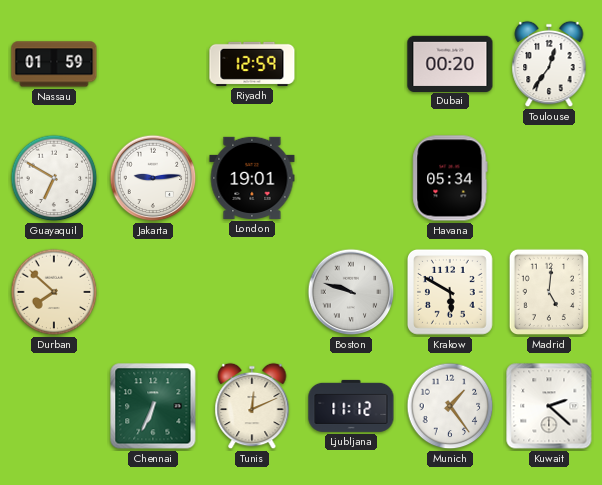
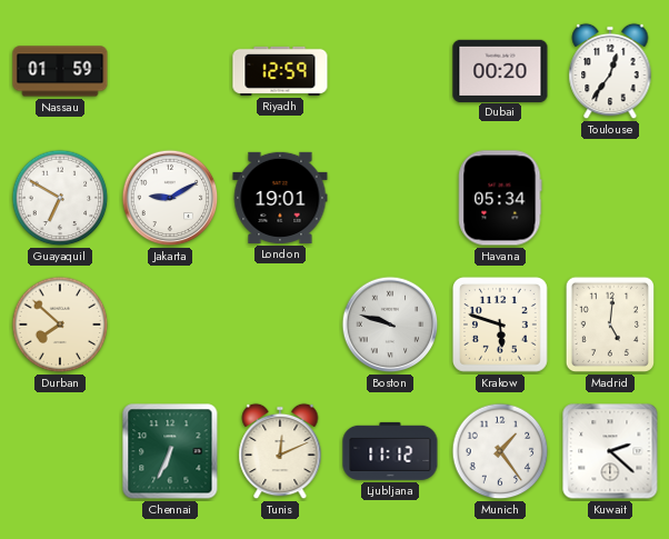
Jakarta: 9:14 -> 9:10
Krakow: 5:50 -> 5:48
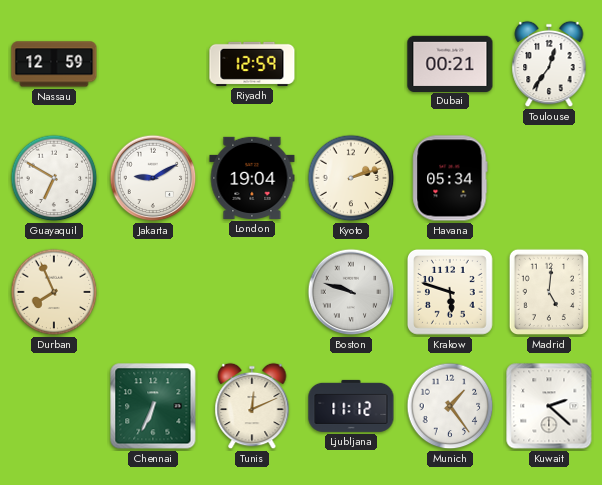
Nassau: 01:59 -> 12:59
Dubai: 00:20 -> 00:21
London: 19:01 -> 19:04
Kyoto: none -> 2:12
Durban: 7:52 -> 7:56
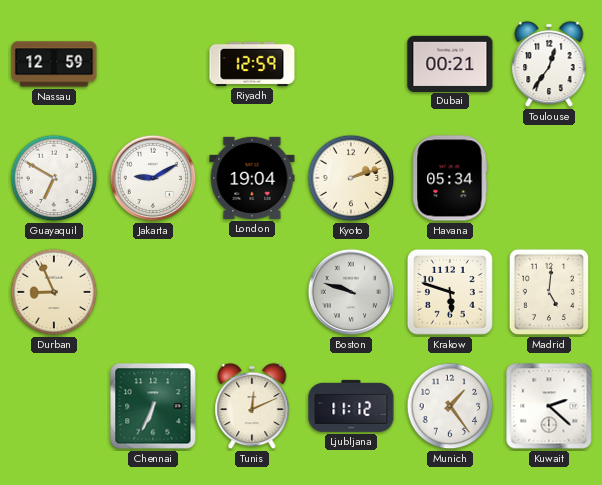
Durban: 7:56 -> 8:56
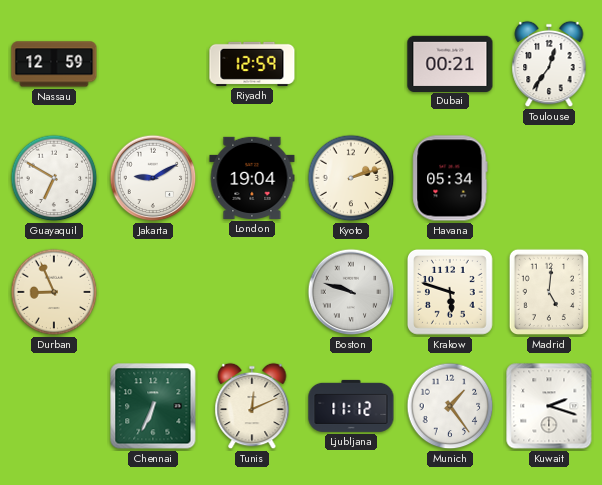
Kuwait: 2:22 -> 2:18
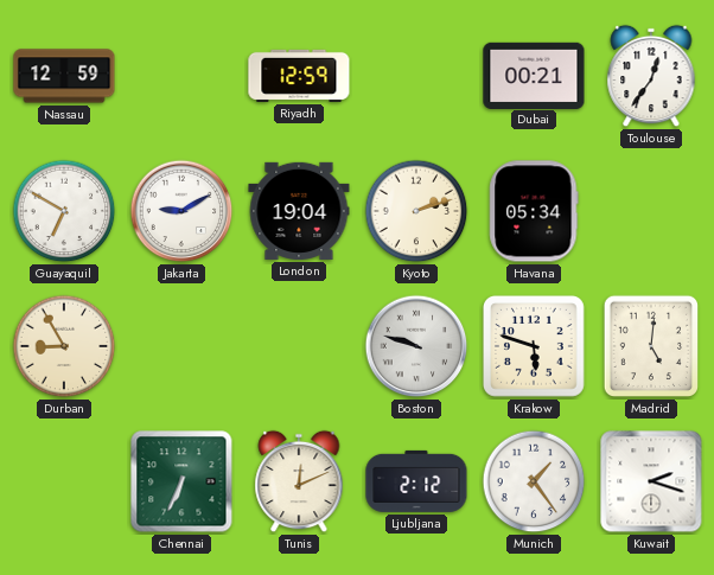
Durban: 8:56 -> 8:55
Ljubljana: 11:12 -> 2:12
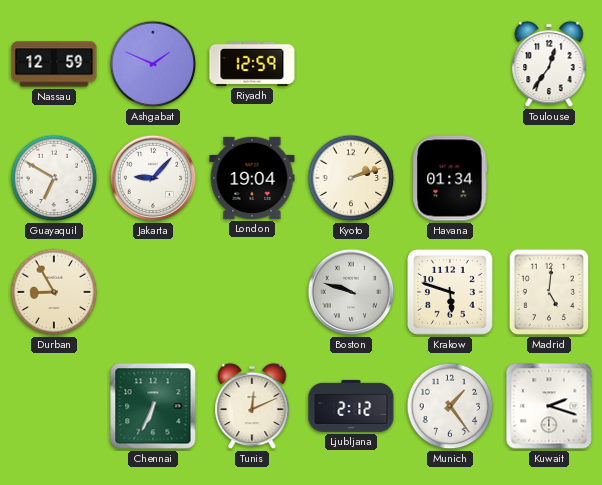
Ashgabat: none -> 1:49
Dubai: 00:21 -> none
Jakarta: 9:10 -> 9:07
Havana: 05:34 -> 01:34
